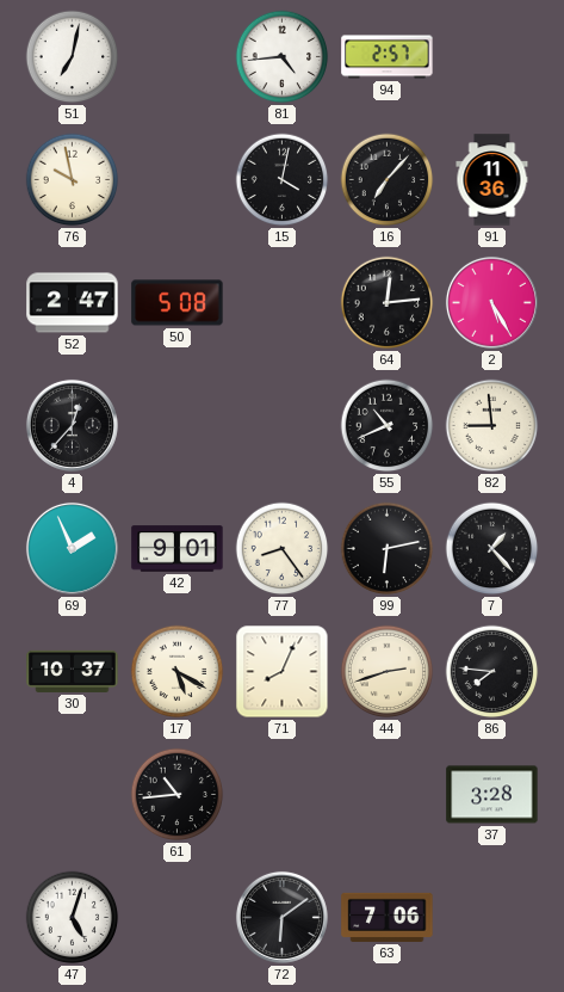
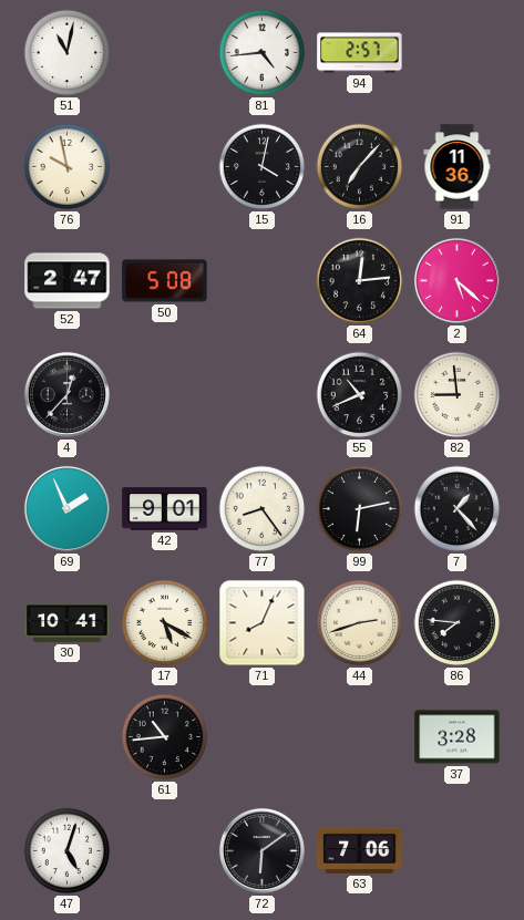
51: 7:02 -> 11:02
2: 5:25 -> 5:22
30: 10:37 -> 10:41
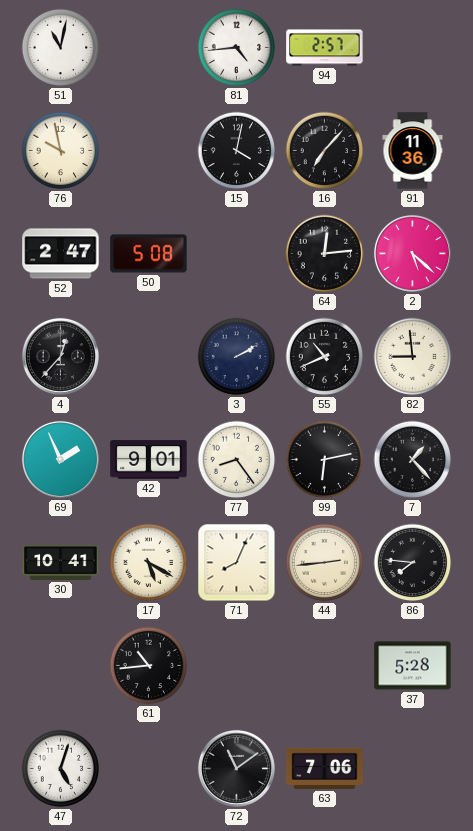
3: none -> 2:10
44: 2:42 -> 2:44
37: 3:28 -> 5:28
72: 6:09 -> 11:09
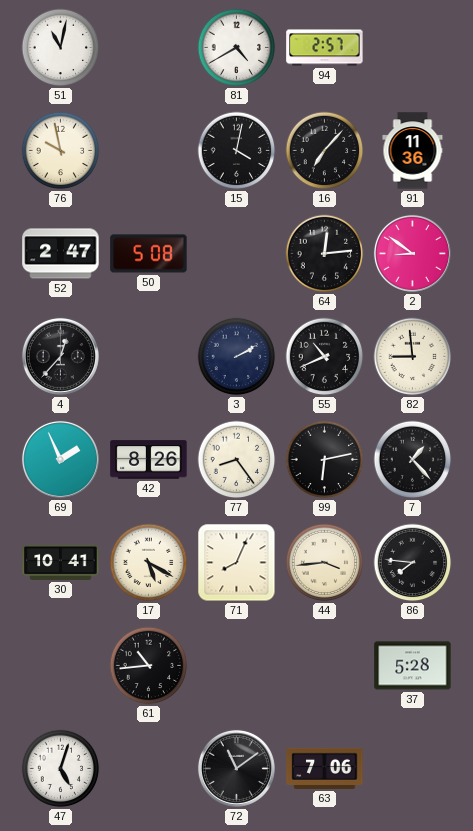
81: 4:44 -> 4:40
2: 5:22 -> 8:51
42: 9:01 -> 8:26
44: 2:44 -> 3:44
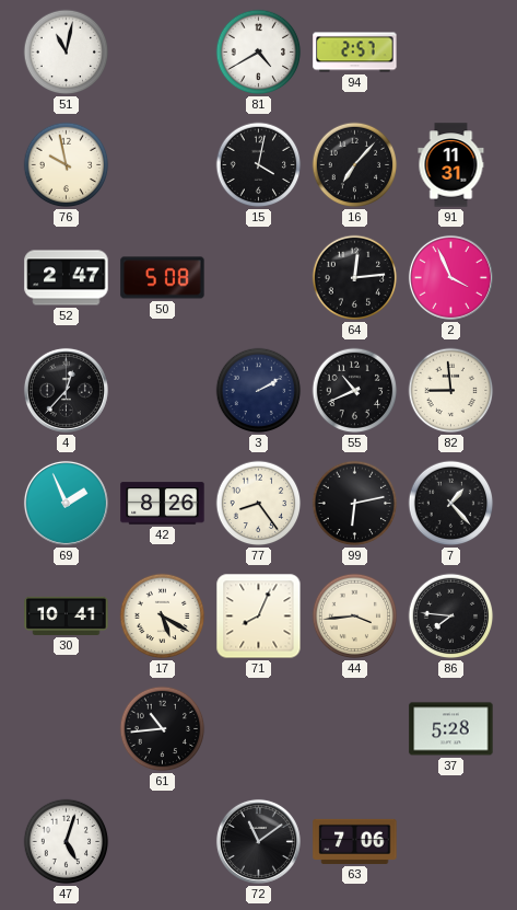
91: 11:36 -> 11:31
2: 8:51 -> 3:56
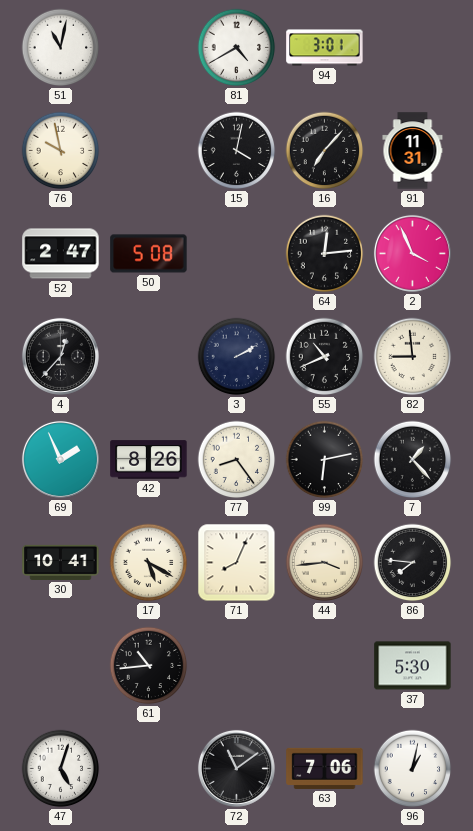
94: 2:57 -> 3:01
37: 5:28 -> 5:30
96: none -> 1:02
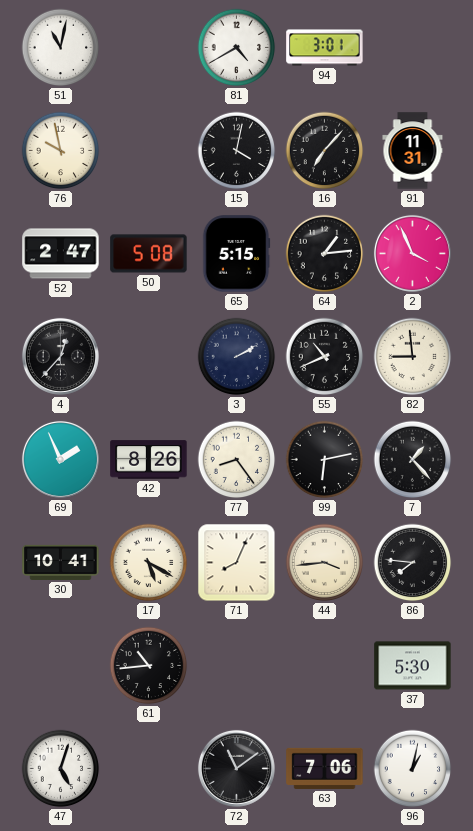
65: none -> 5:15
64: 12:14 -> 1:14
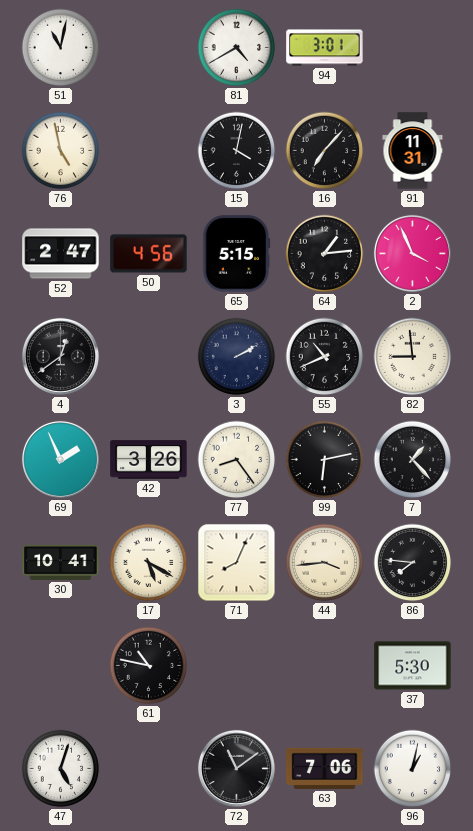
76: 9:58 -> 4:58
50: 5:08 -> 4:56
4: 12:37 -> 12:39
42: 8:26 -> 3:26
61: 10:44 -> 10:47
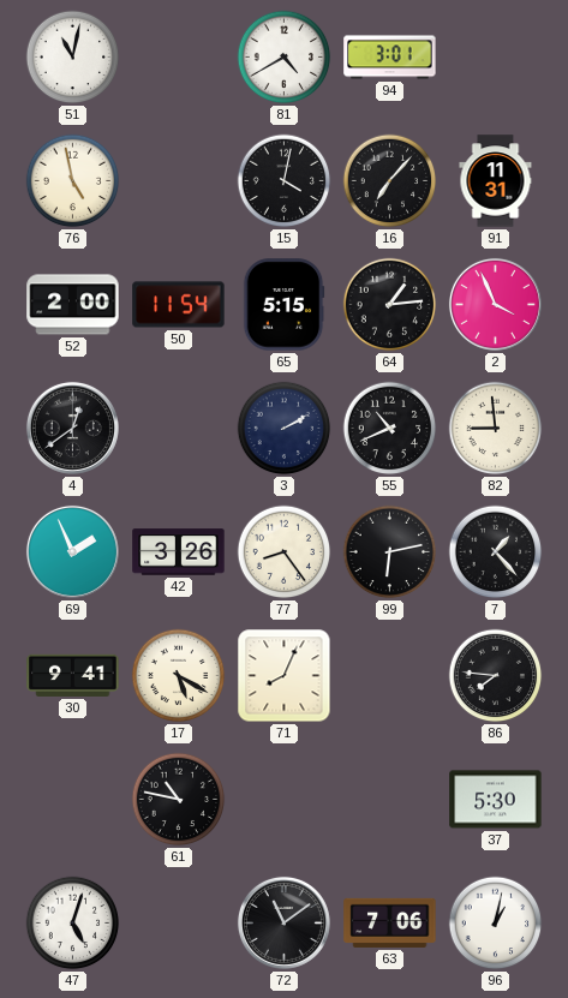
52: 2:47 -> 2:00
50: 4:56 -> 11:54
30: 10:41 -> 9:41
44: 3:44 -> none
